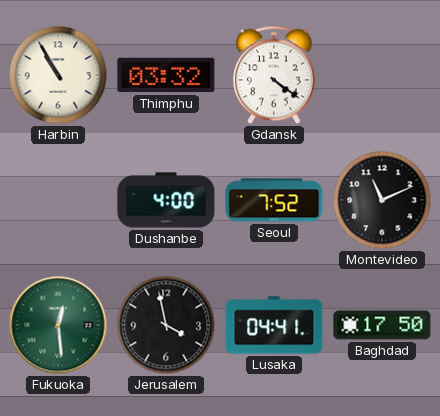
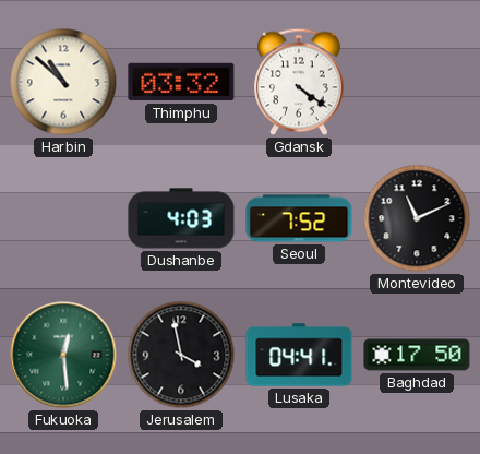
Harbin: 10:55 -> 10:52
Dushanbe: 4:00 -> 4:03
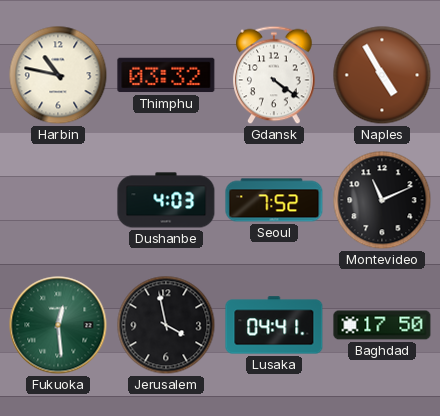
Harbin: 10:52 -> 10:47
Naples: none -> 4:55
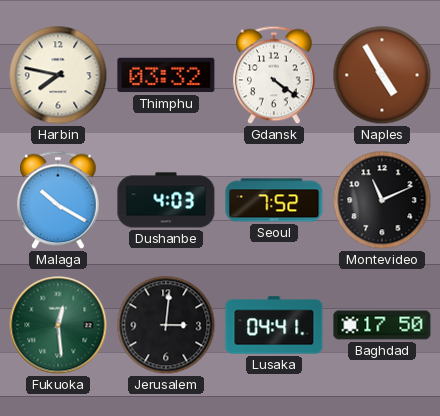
Harbin: 10:47 -> 7:47
Malaga: none -> 10:20
Jerusalem: 3:58 -> 3:01
